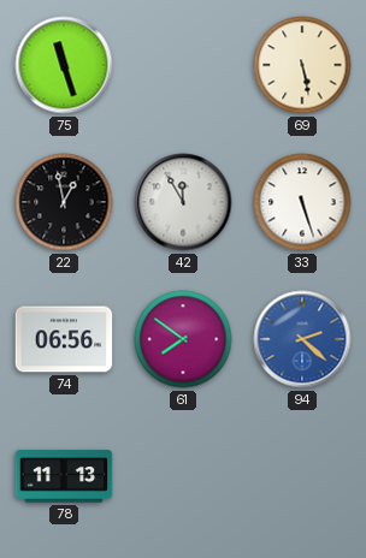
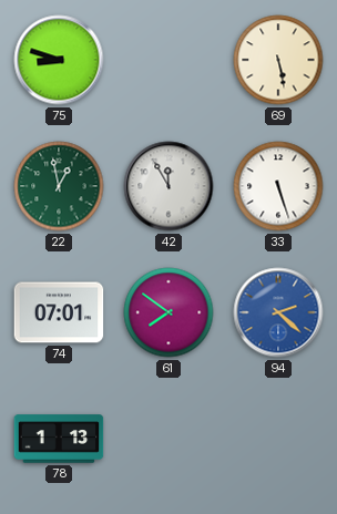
75: 11:27 -> 8:48
22 dial: black -> green
74: 06:56 -> 07:01
78: 11:13 -> 1:13
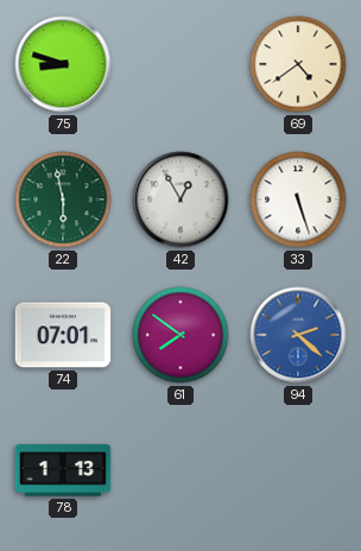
69: 5:28 -> 4:39
22: 12:58 -> 5:58
42: 11:55 -> 12:55
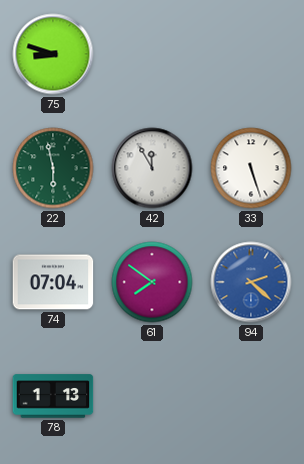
69: 4:39 -> none
42: 12:55 -> 11:55
74: 07:01 -> 07:04
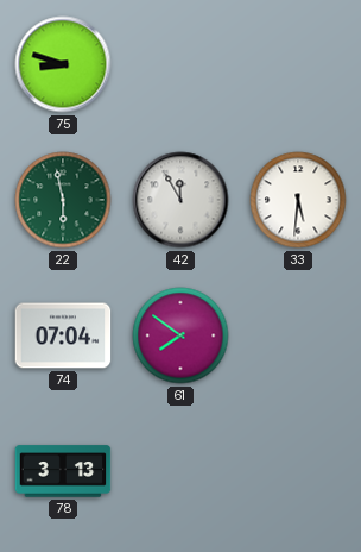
33: 5:27 -> 5:31
94: 2:22 -> none
78: 1:13 -> 3:13
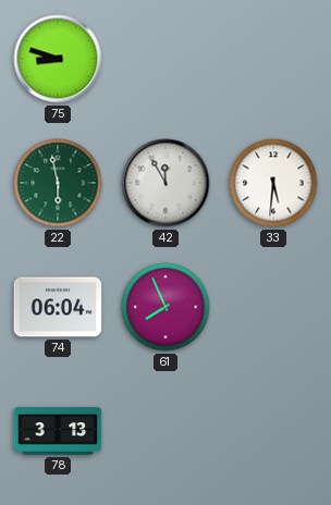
74: 07:04 -> 06:04
61: 7:51 -> 7:56
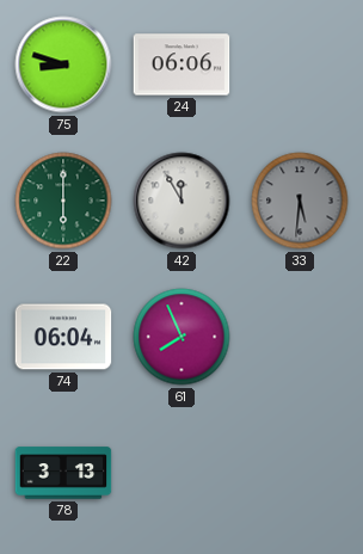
24: none -> 06:06
22: 5:58 -> 6:00
33 dial: white -> grey
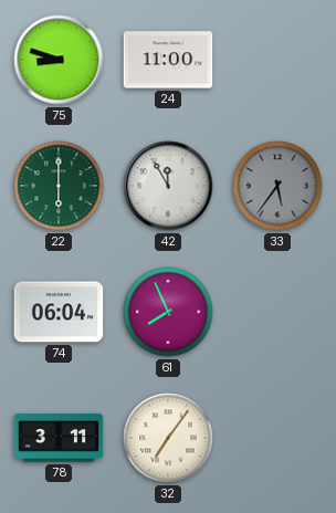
24: 06:06 -> 11:00
33: 5:31 -> 5:36
78: 3:13 -> 3:11
32: none -> 7:06
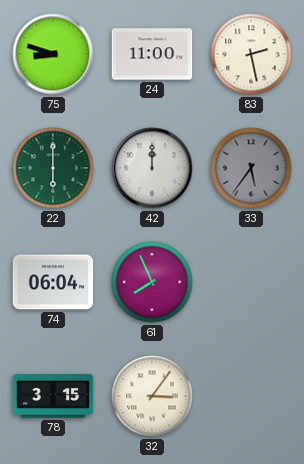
83: none -> 2:28
42: 11:55 -> 12:00
78: 3:11 -> 3:15
32: 7:06 -> 3:06
